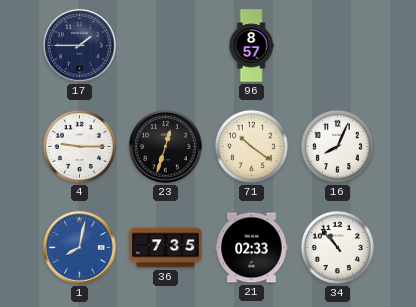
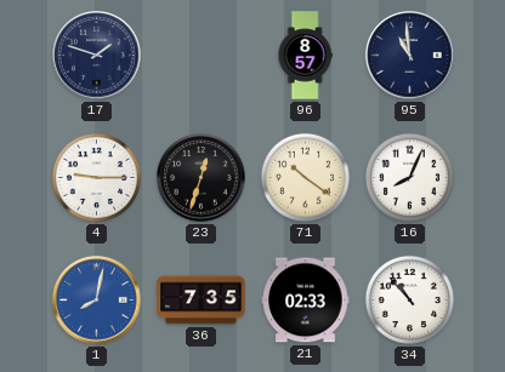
17: 1:45 -> 1:48
95: none -> 10:59
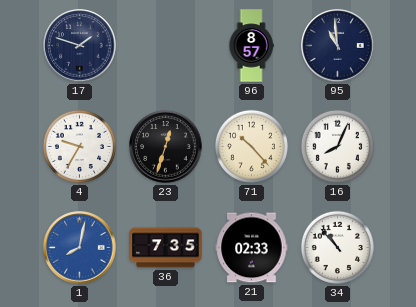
4: 9:15 -> 9:35
71: 10:21 -> 10:23
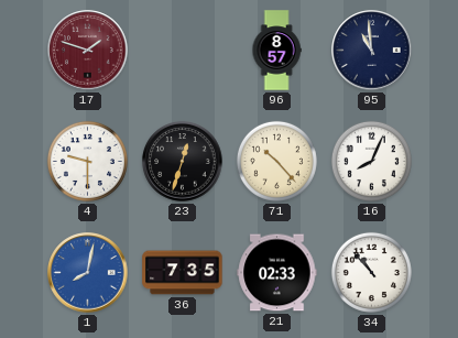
17 dial: navy -> burgundy
4: 9:35 -> 9:30
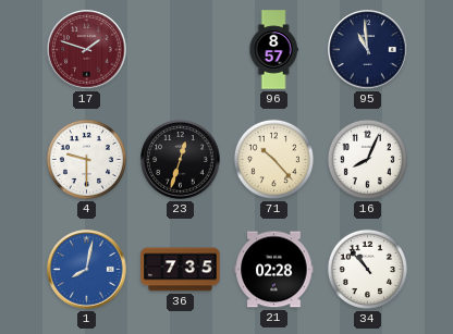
21: 02:33 -> 02:28
